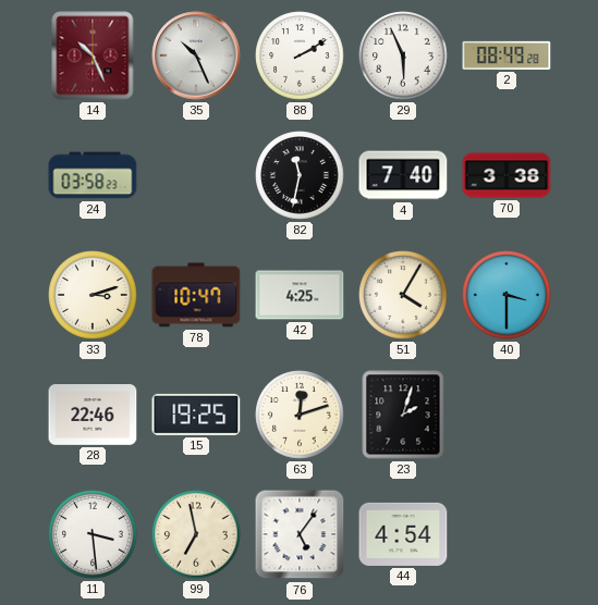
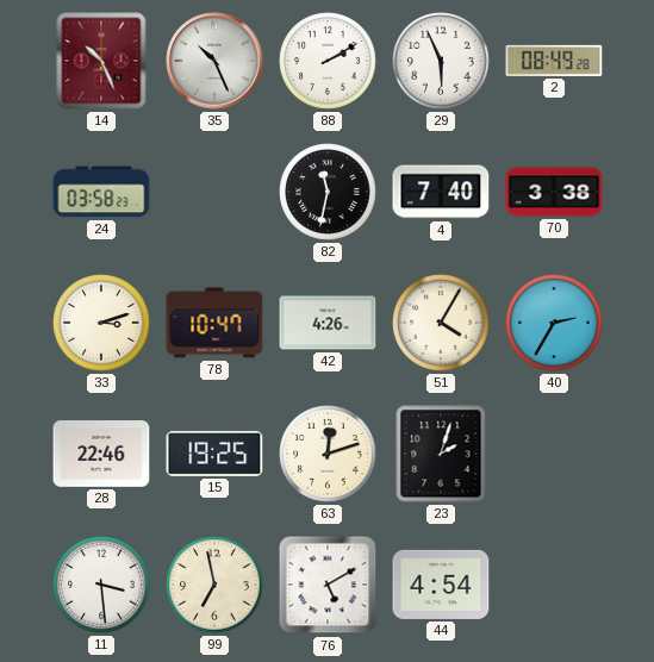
42: 4:25 -> 4:26
40: 3:30 -> 2:35
76: 5:06 -> 5:10
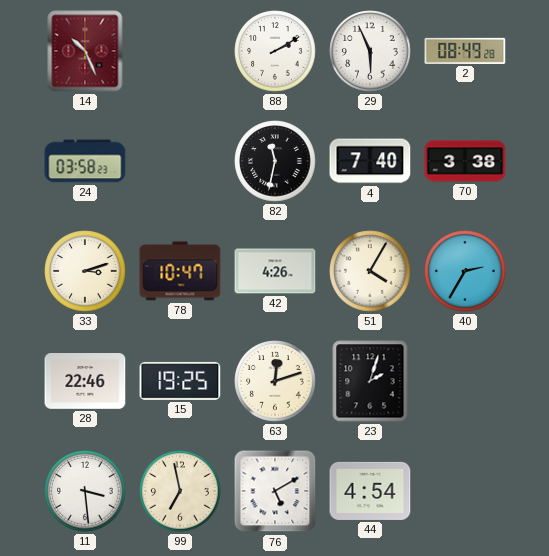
35: 10:26 -> none
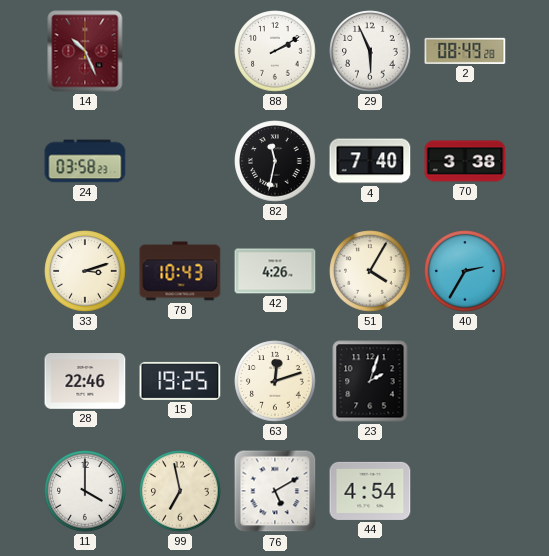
78: 10:47 -> 10:43
11: 3:29 -> 4:00
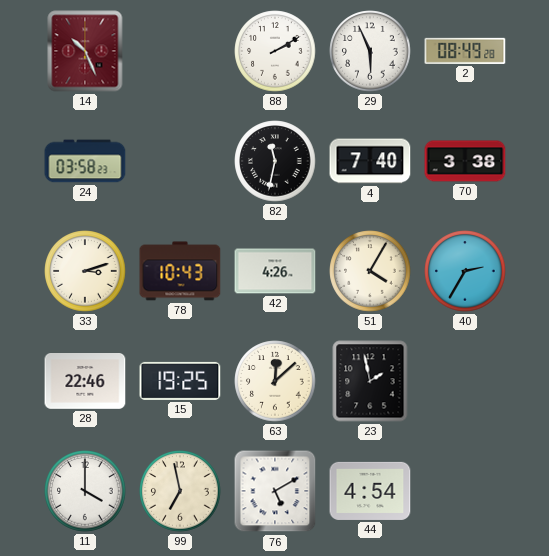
63: 12:12 -> 12:08
23: 2:03 -> 1:58
